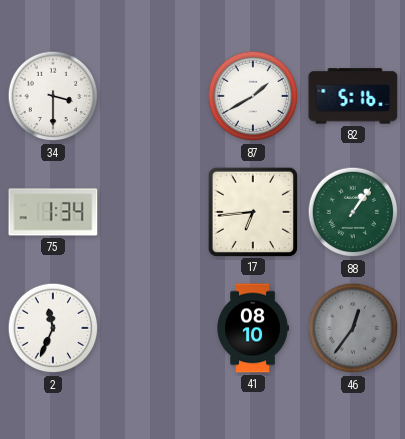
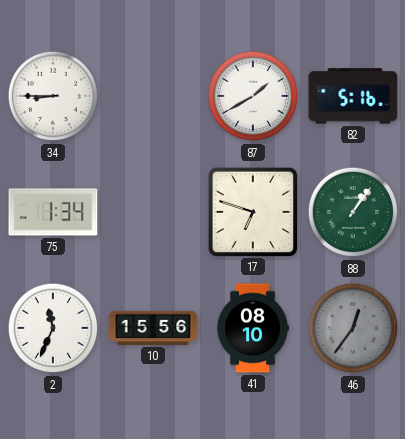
34: 3:30 -> 8:45
17: 6:44 -> 6:48
10: none -> 15:56
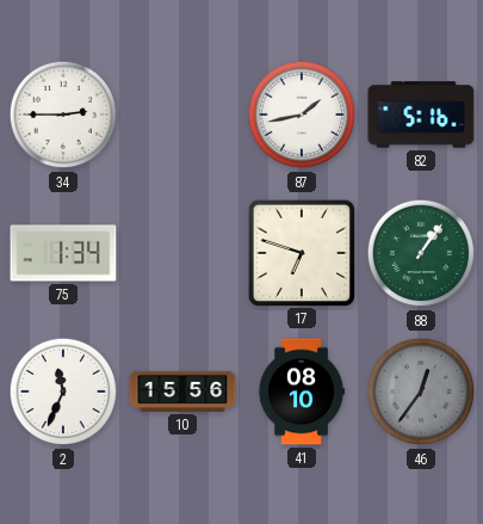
34: 8:45 -> 2:45
87: 1:40 -> 1:43
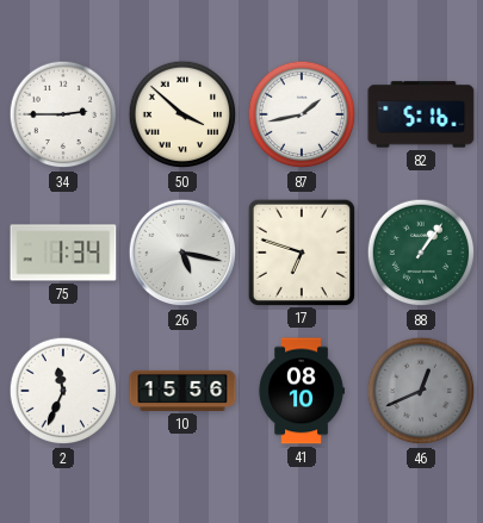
50: none -> 3:52
26: none -> 5:17
46: 12:36 -> 12:41
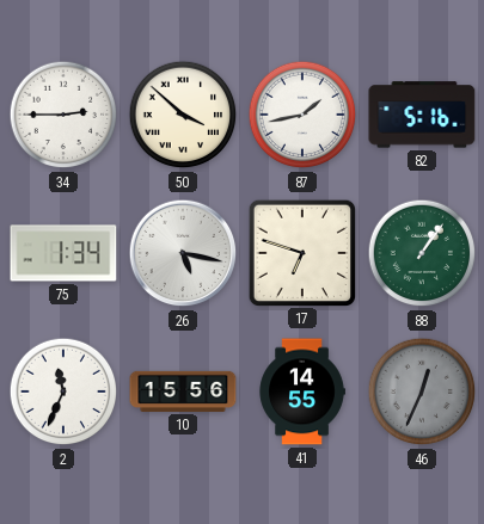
41: 08:10 -> 14:55
46: 12:41 -> 12:34
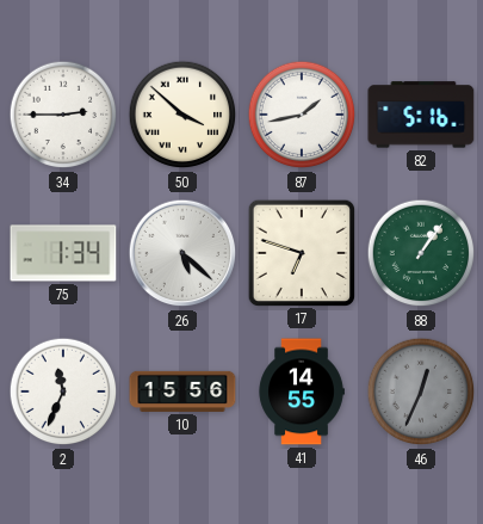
26: 5:17 -> 5:22
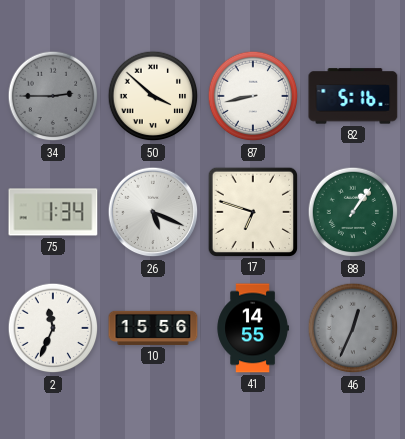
34 dial: white -> grey
87: 1:43 -> 8:43
26: 5:22 -> 5:19
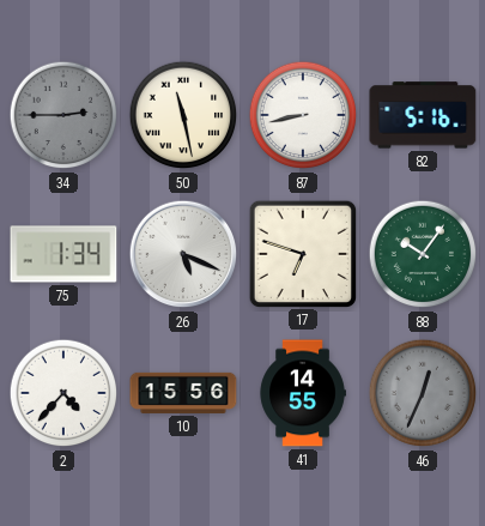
50: 3:52 -> 11:28
88: 1:06 -> 10:06
2: 11:34 -> 4:37
